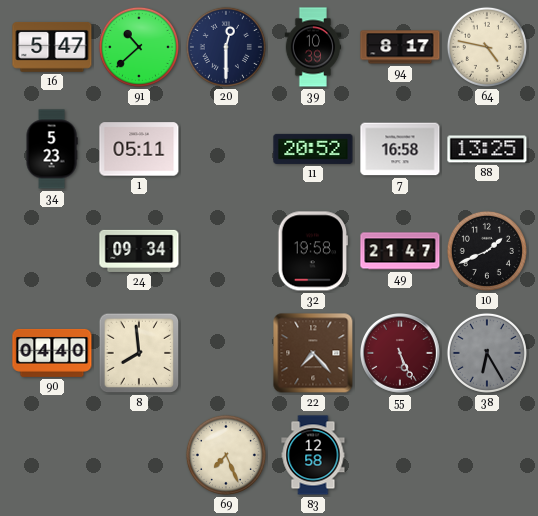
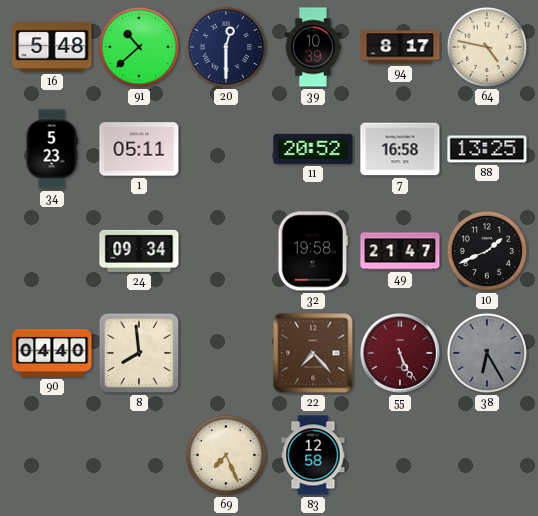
16: 5:47 -> 5:48
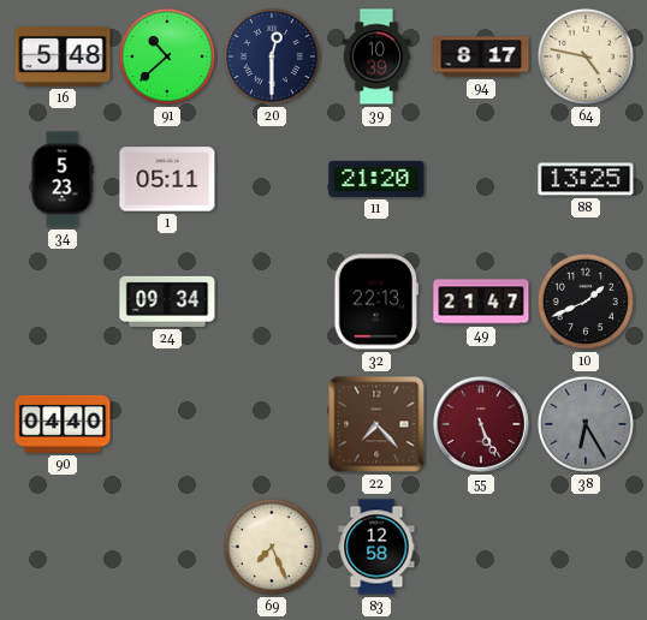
11: 20:52 -> 21:20
7: 16:58 -> none
32: 19:58 -> 22:13
8: 7:59 -> none
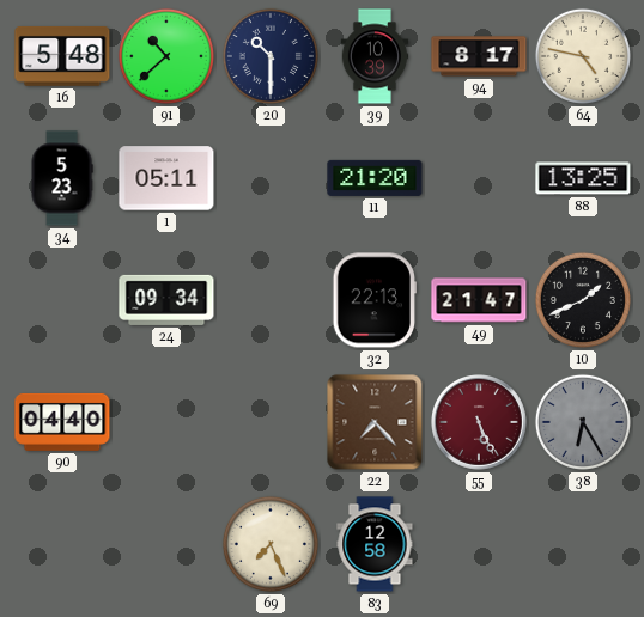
20: 12:30 -> 10:30
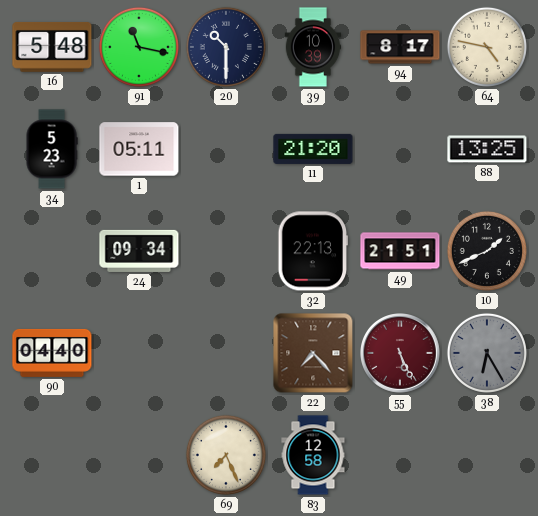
91: 10:38 -> 11:17
49: 21:47 -> 21:51
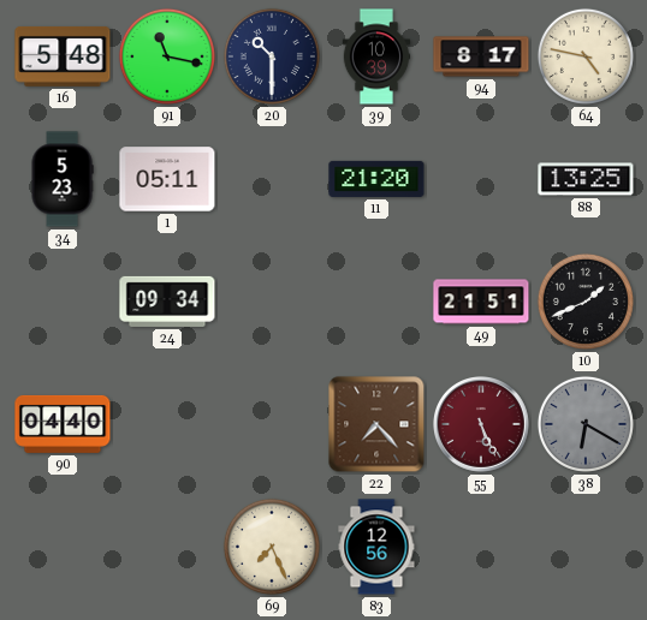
32: 22:13 -> none
38: 6:25 -> 6:20
83: 12:58 -> 12:56
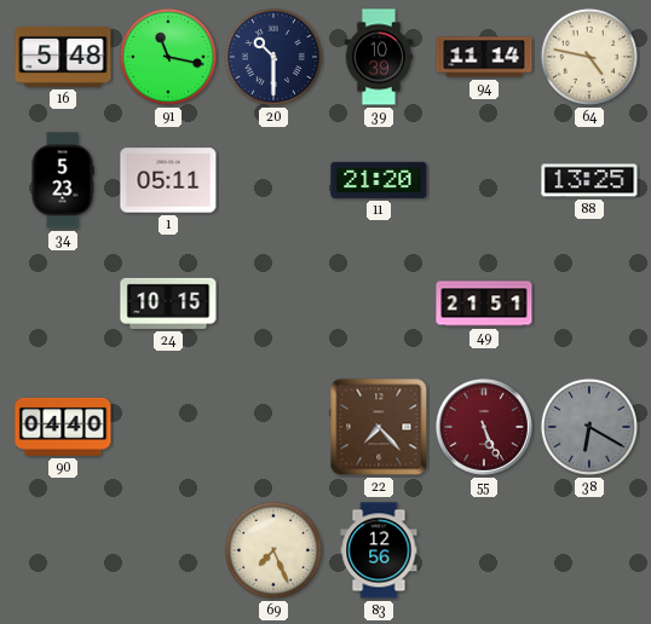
94: 8:17 -> 11:14
24: 09:34 -> 10:15
10: 1:41 -> none
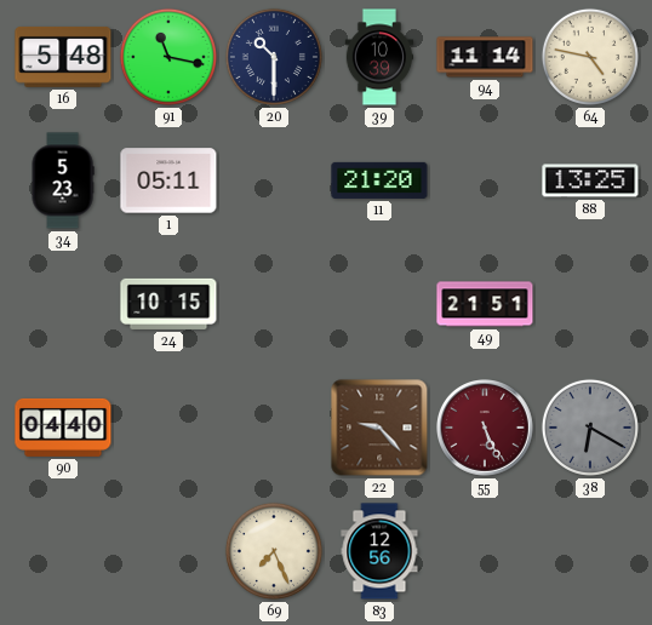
22: 7:23 -> 9:23
